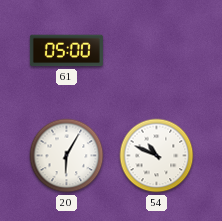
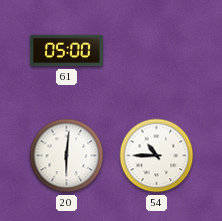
20: 6:05 -> 6:01
54: 10:49 -> 10:45
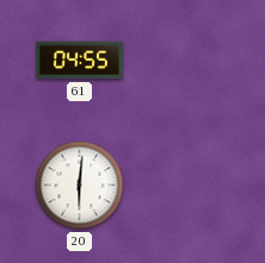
61: 05:00 -> 04:55
54: 10:45 -> none
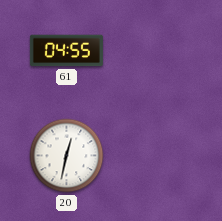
20: 6:01 -> 12:32
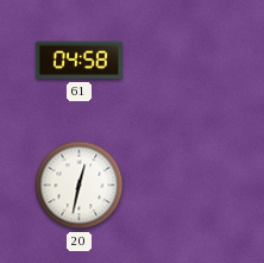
61: 04:55 -> 04:58
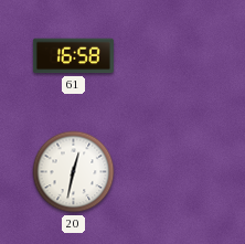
61: 04:58 -> 16:58
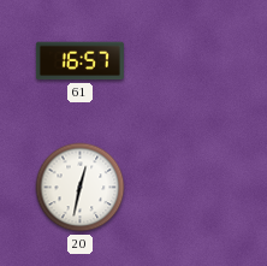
61: 16:58 -> 16:57
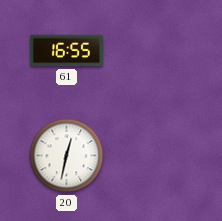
61: 16:57 -> 16:55
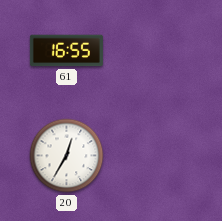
20: 12:32 -> 12:35
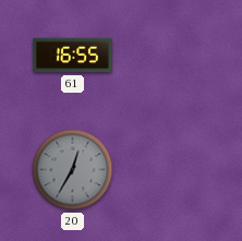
20 dial: white -> grey
